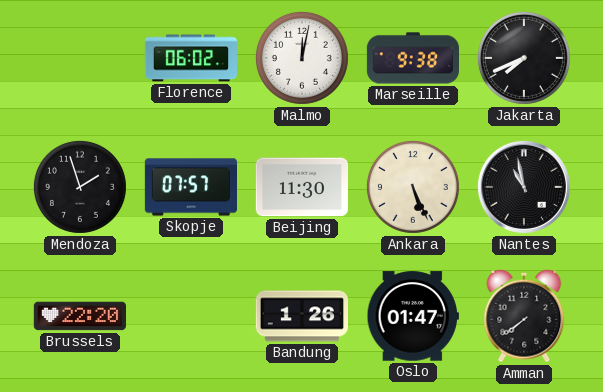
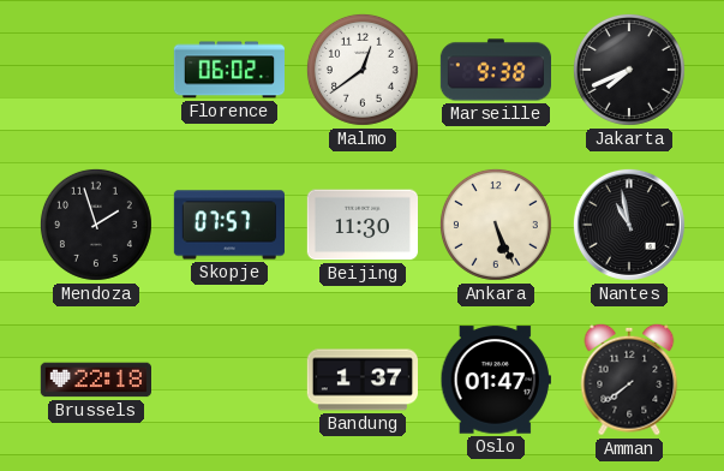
Malmo: 12:02 -> 12:39
Brussels: 22:20 -> 22:18
Bandung: 1:26 -> 1:37
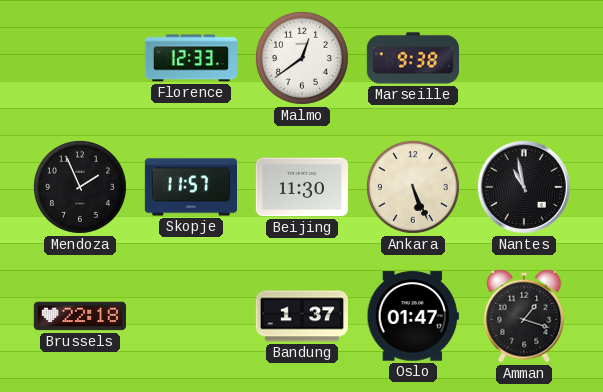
Florence: 06:02 -> 12:33
Jakarta: 7:41 -> none
Mendoza: 1:57 -> 1:56
Skopje: 07:57 -> 11:57
Amman: 7:39 -> 1:18
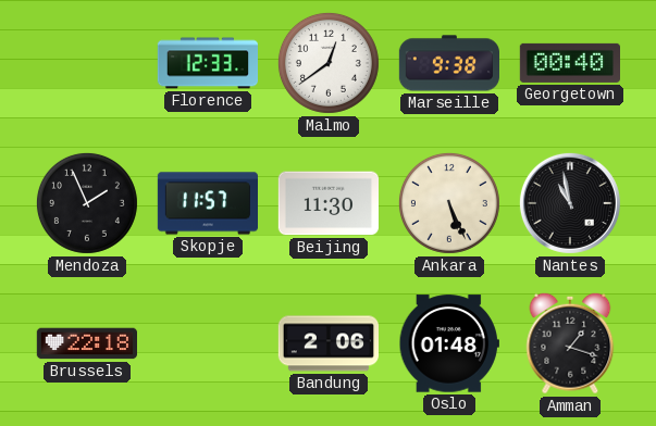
Georgetown: none -> 00:40
Bandung: 1:37 -> 2:06
Oslo: 01:47 -> 01:48
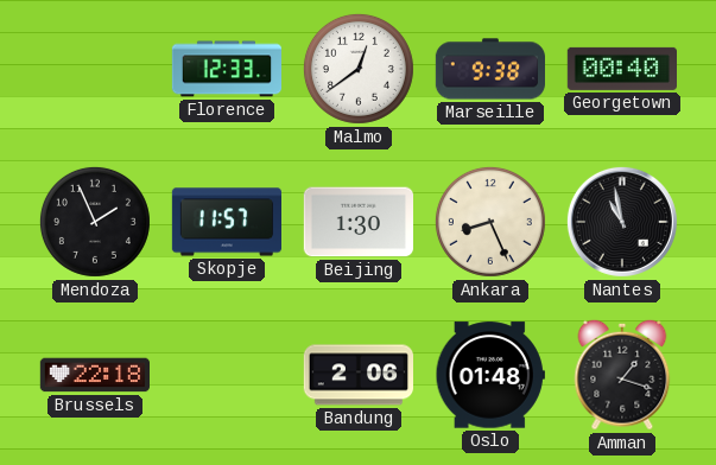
Beijing: 11:30 -> 1:30
Ankara: 5:26 -> 8:26
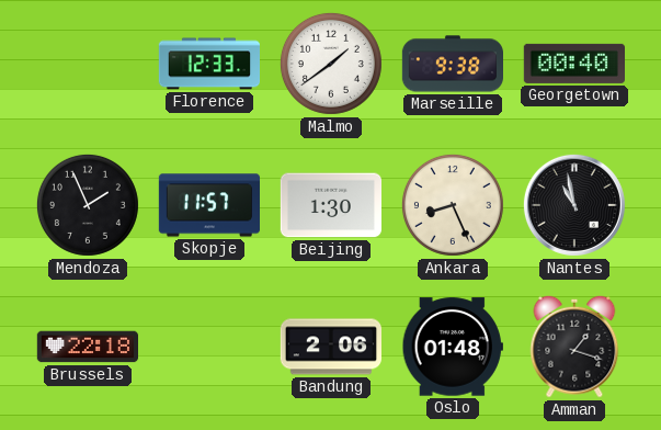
Malmo: 12:39 -> 1:39
